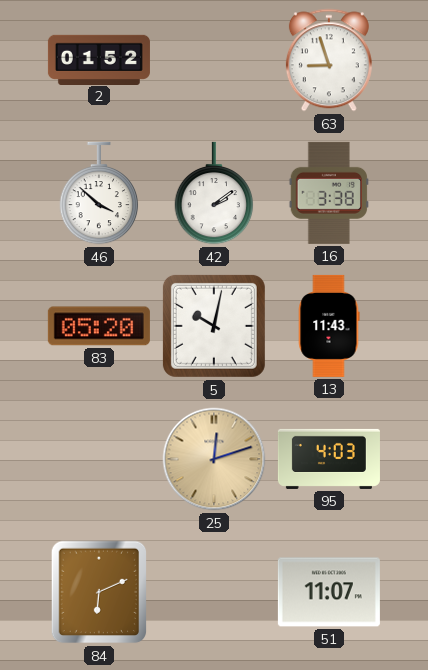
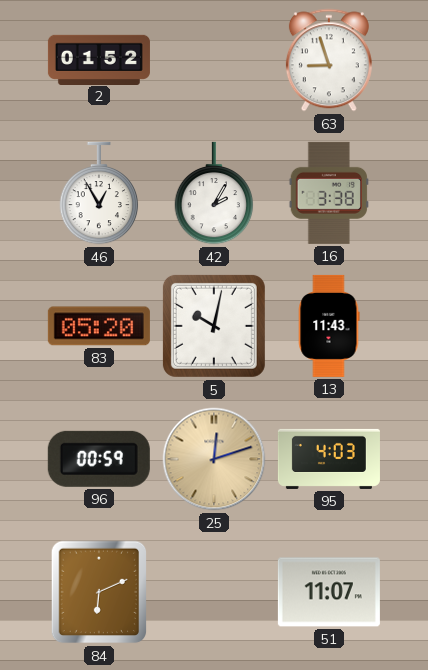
46: 3:52 -> 12:55
42: 2:09 -> 2:05
96: none -> 00:59
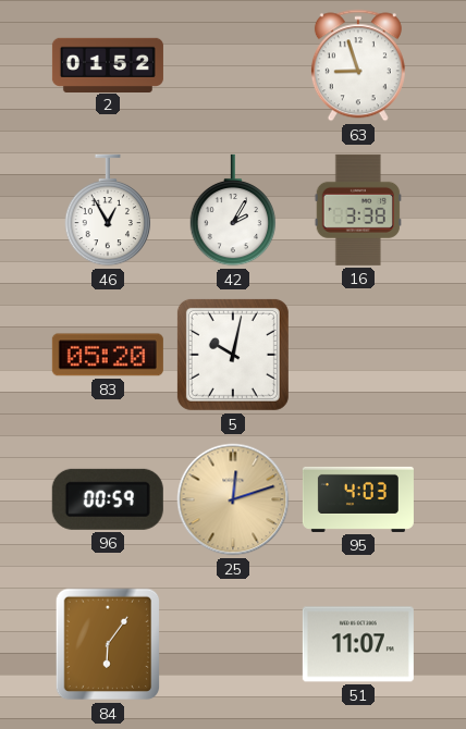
13: 11:43 -> none
84: 6:11 -> 6:06
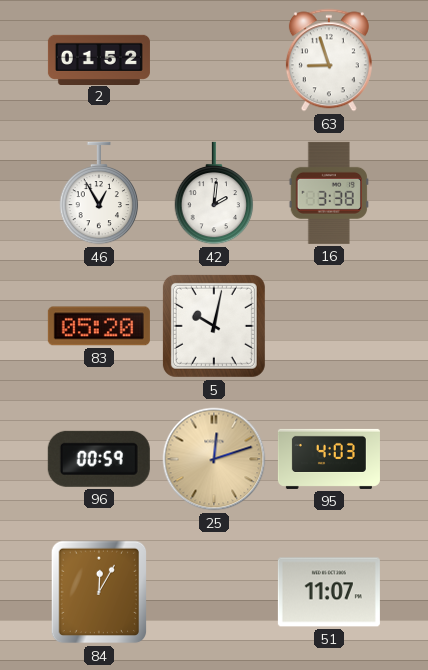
42: 2:05 -> 2:01
84: 6:06 -> 12:05
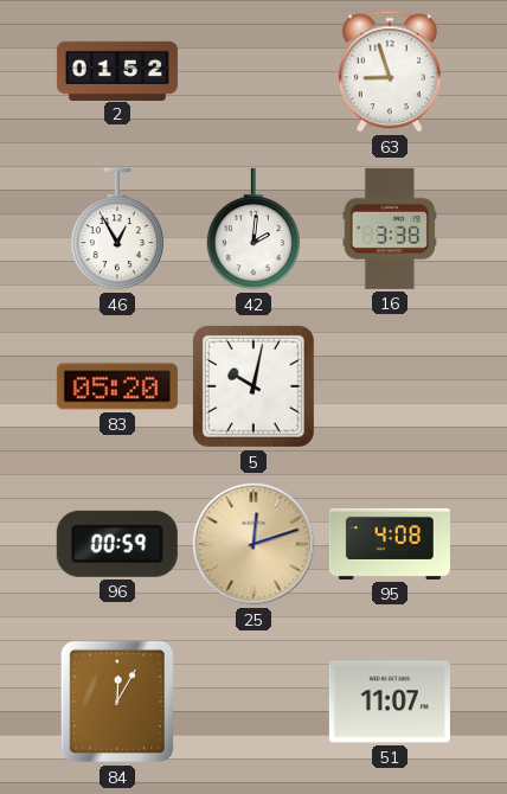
95: 4:03 -> 4:08
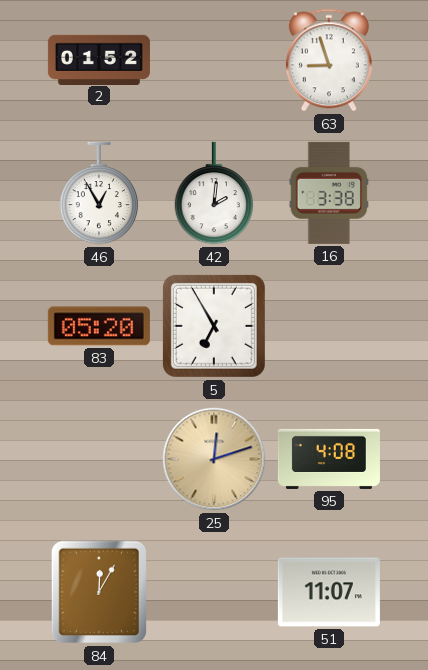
5: 10:02 -> 6:55
96: 00:59 -> none
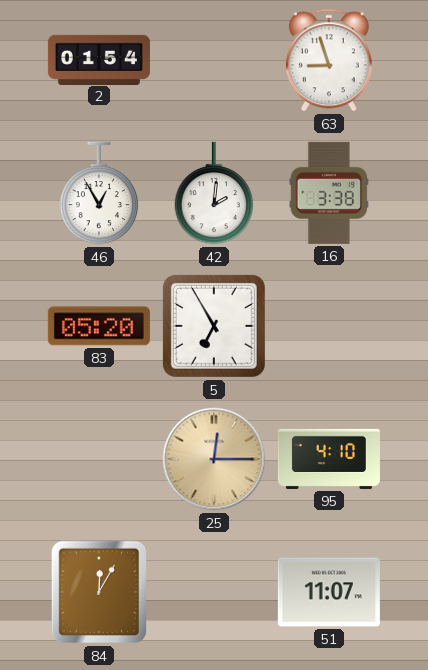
2: 01:52 -> 01:54
25: 12:12 -> 12:15
95: 4:08 -> 4:10
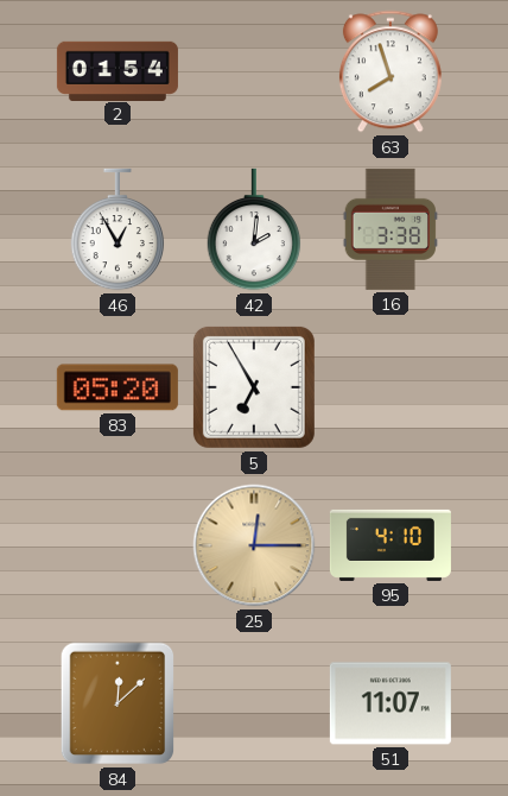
63: 8:57 -> 7:57
84: 12:05 -> 12:08
